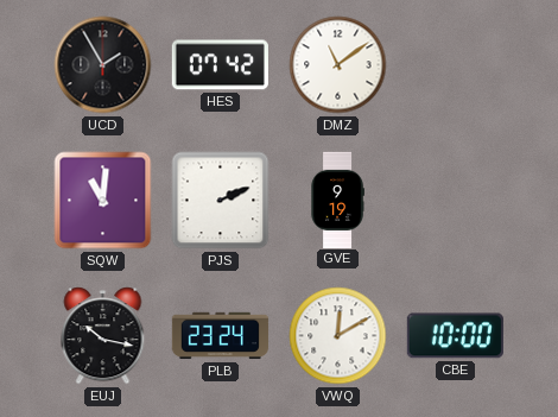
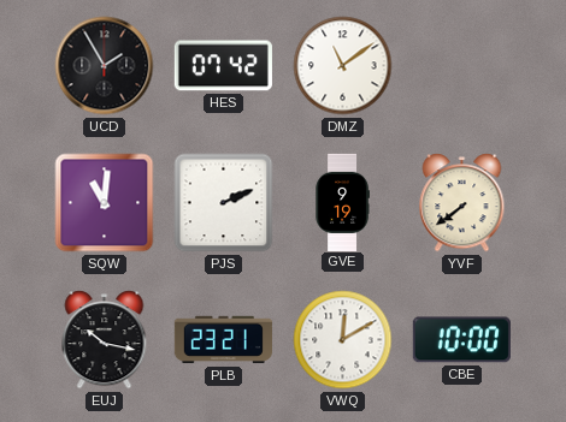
YVF: none -> 7:39
PLB: 23:24 -> 23:21
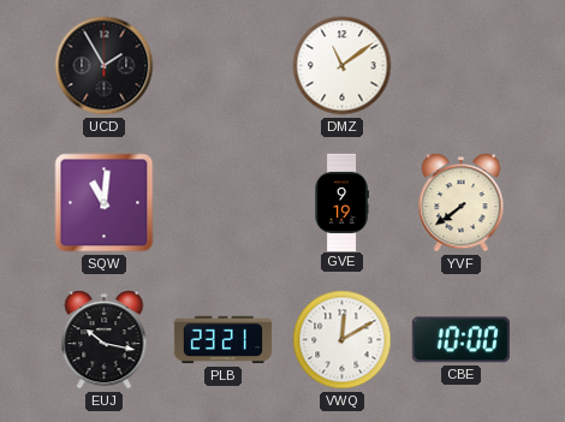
HES: 07:42 -> none
PJS: 2:11 -> none
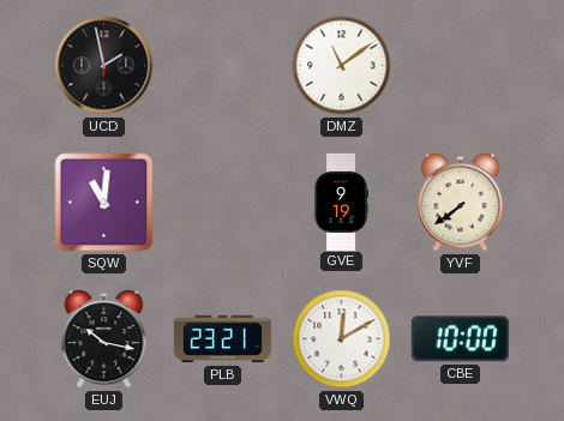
UCD: 1:55 -> 1:58
